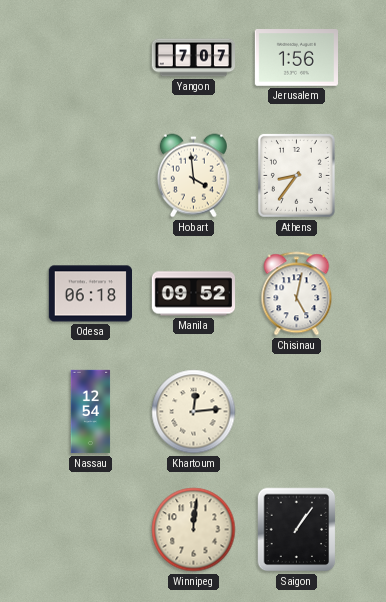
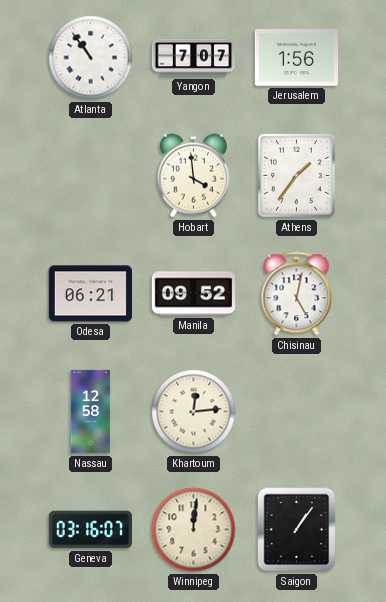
Atlanta: none -> 10:54
Athens: 8:36 -> 1:36
Odesa: 06:18 -> 06:21
Nassau: 12:54 -> 12:58
Geneva: none -> 03:16
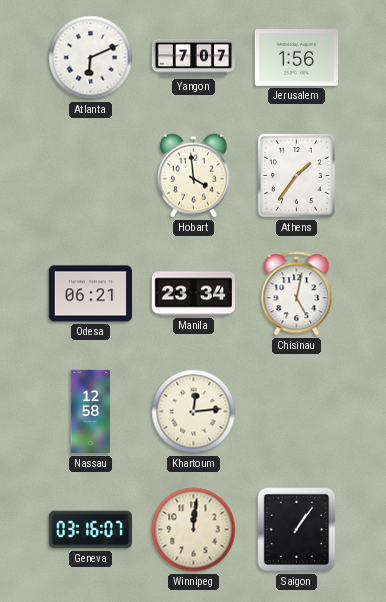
Atlanta: 10:54 -> 6:11
Manila: 09:52 -> 23:34
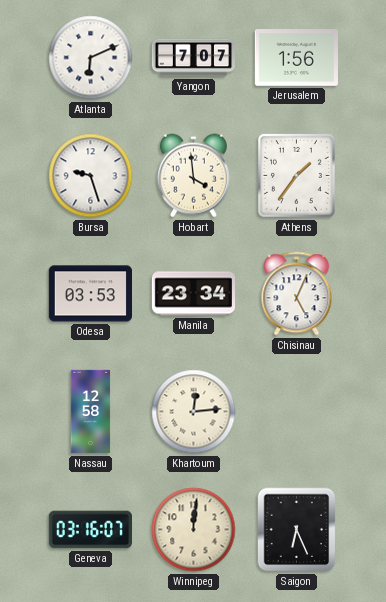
Bursa: none -> 9:27
Odesa: 06:21 -> 03:53
Chisinau: 5:02 -> 5:04
Saigon: 1:06 -> 6:26
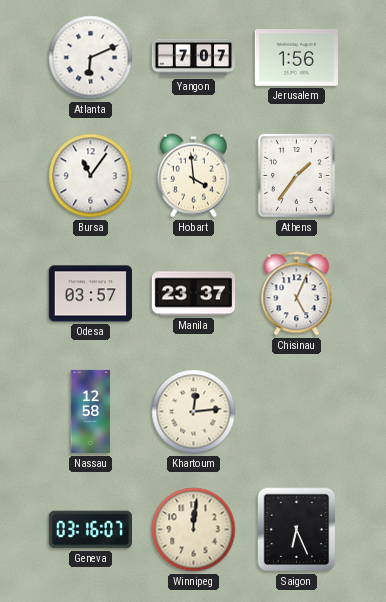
Bursa: 9:27 -> 11:06
Odesa: 03:53 -> 03:57
Manila: 23:34 -> 23:37
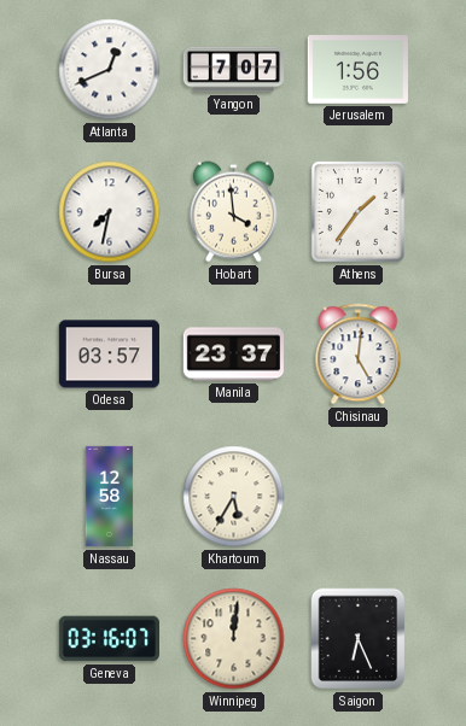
Atlanta: 6:11 -> 12:41
Bursa: 11:06 -> 7:32
Chisinau: 5:04 -> 5:01
Khartoum: 12:14 -> 5:35
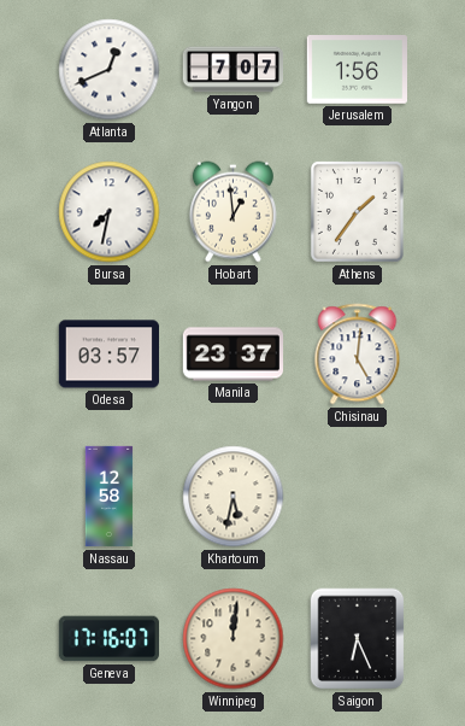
Hobart: 3:59 -> 12:59
Khartoum: 5:35 -> 5:32
Geneva: 03:16 -> 17:16
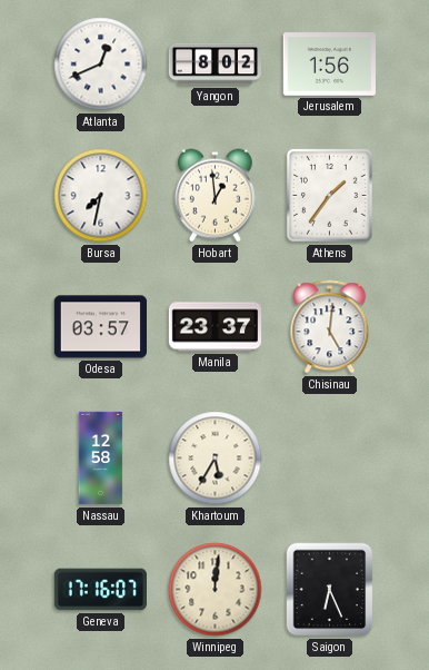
Yangon: 7:07 -> 8:02
Khartoum: 5:32 -> 5:35
